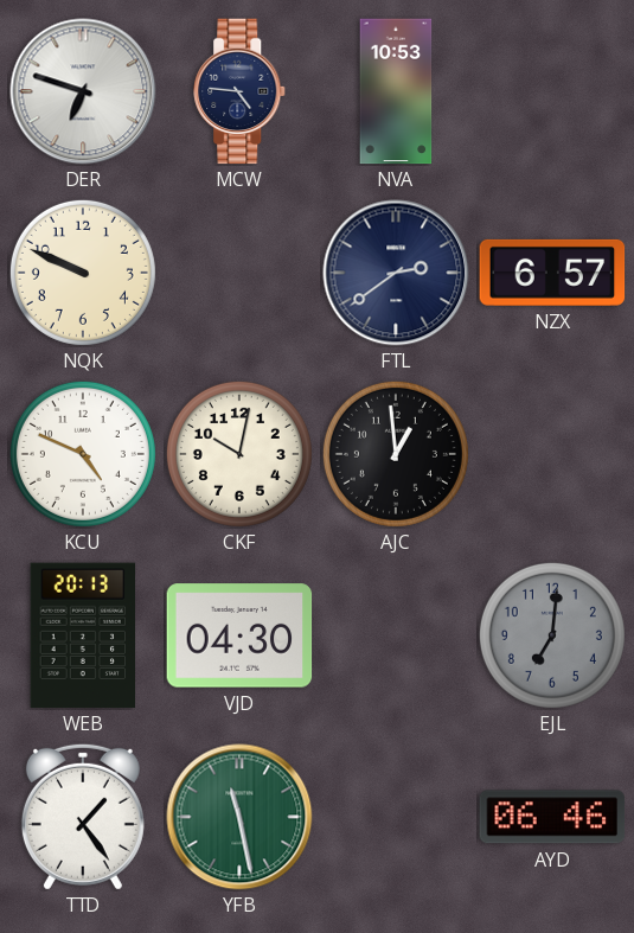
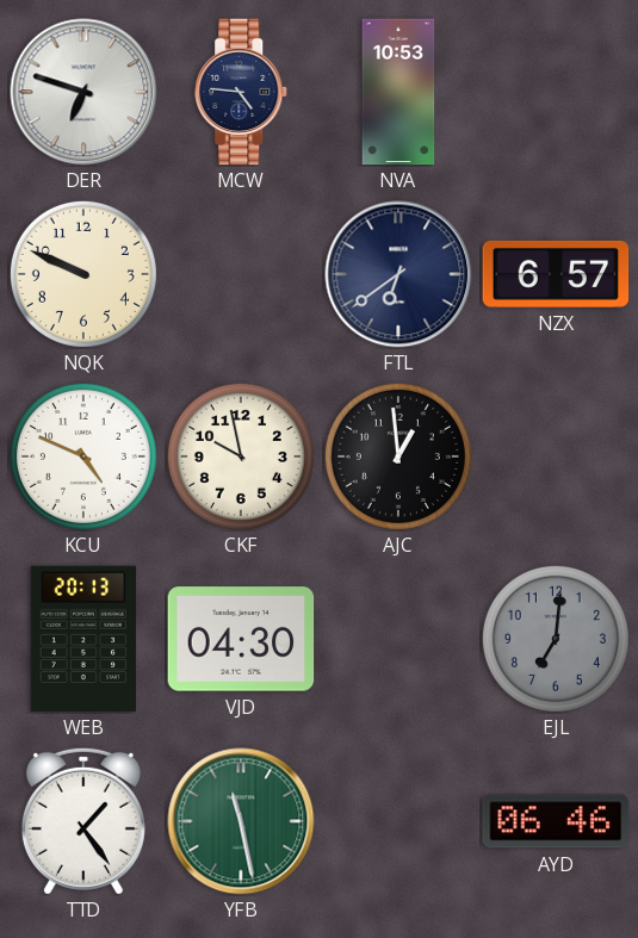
FTL: 2:39 -> 6:39
CKF: 10:02 -> 9:58
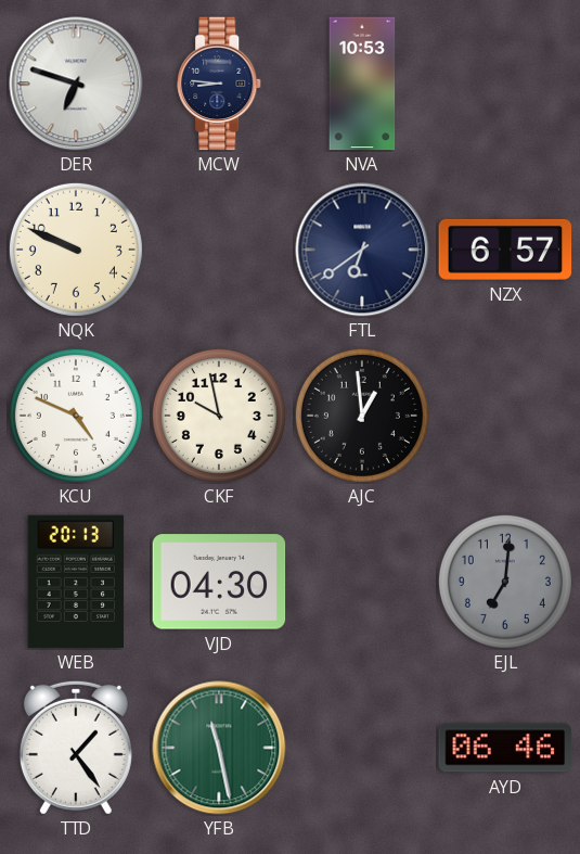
MCW: 4:46 -> 8:46
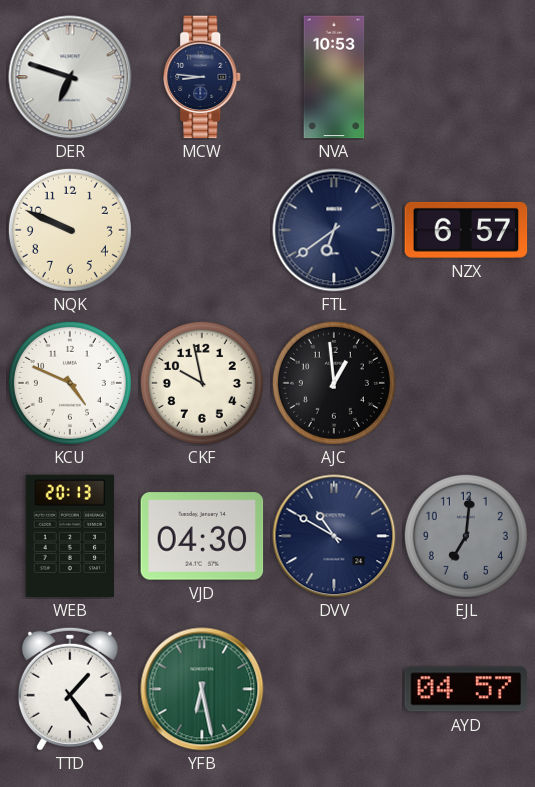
DVV: none -> 10:50
YFB: 11:28 -> 6:28
AYD: 06:46 -> 04:57
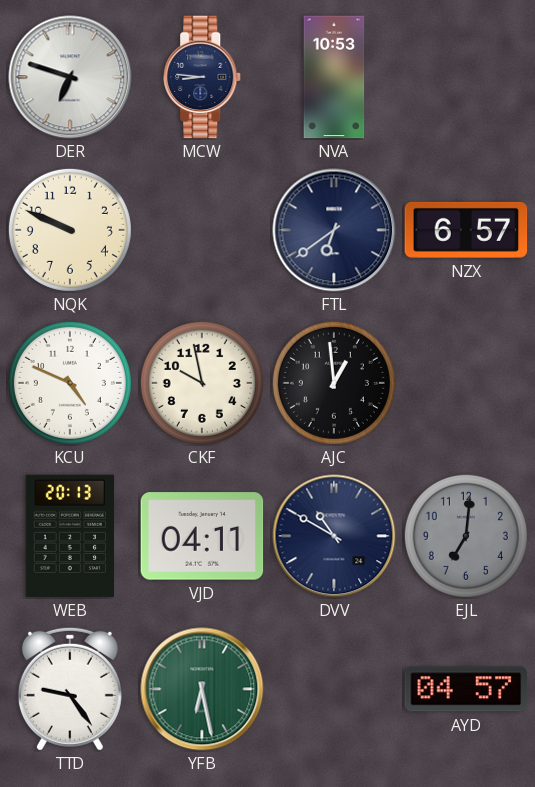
VJD: 04:30 -> 04:11
TTD: 1:24 -> 9:24
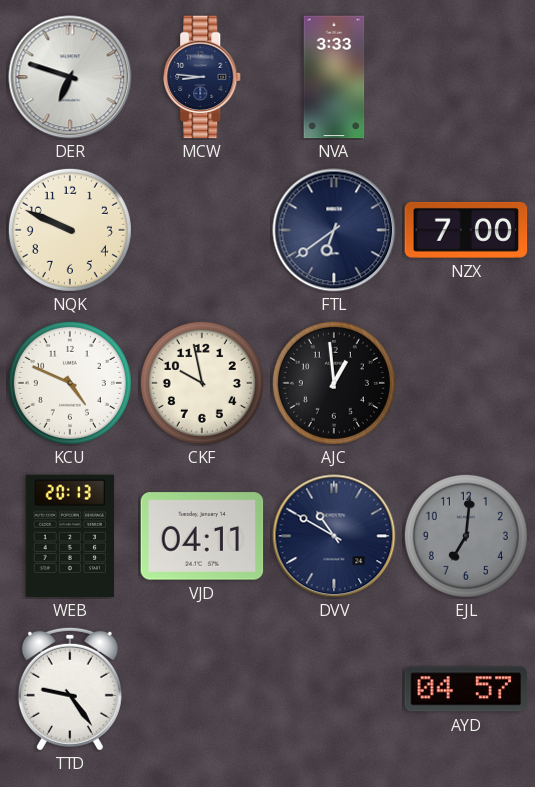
NVA: 10:53 -> 3:33
NZX: 6:57 -> 7:00
YFB: 6:28 -> none
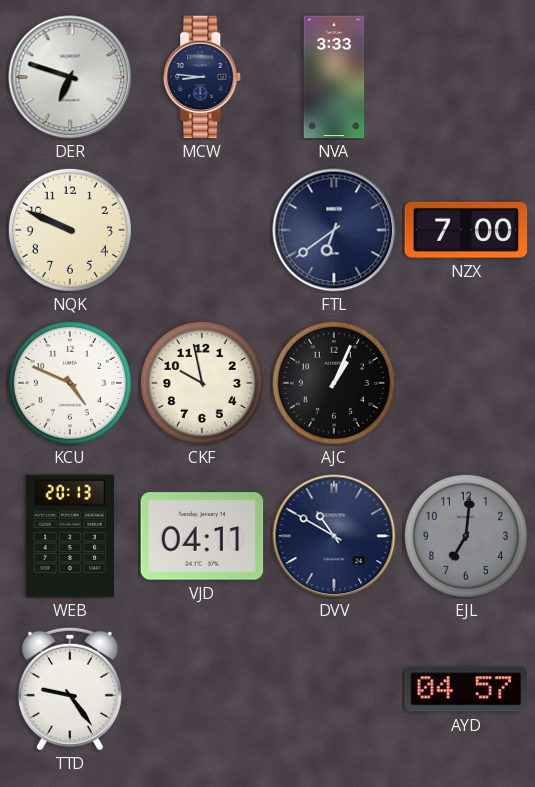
AJC: 12:59 -> 1:04
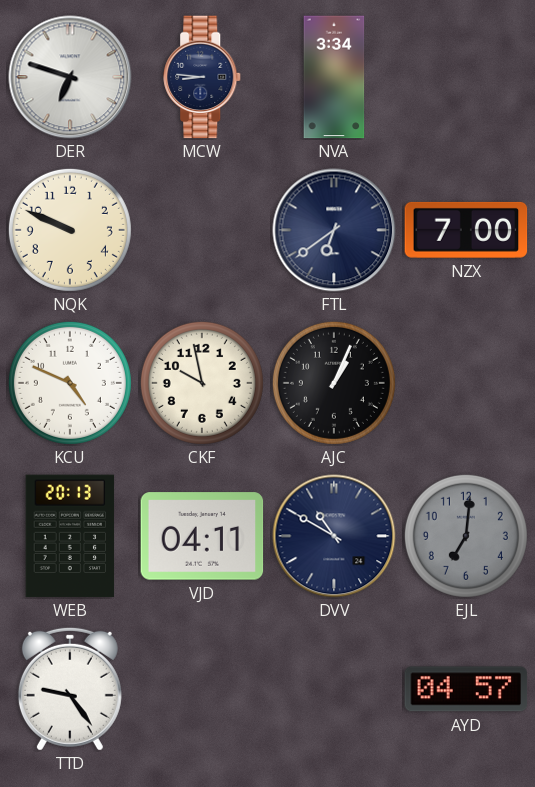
NVA: 3:33 -> 3:34
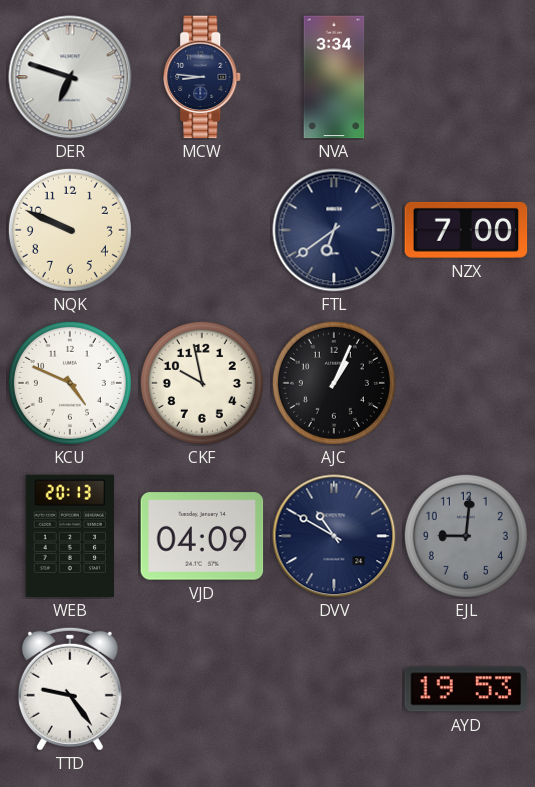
VJD: 04:11 -> 04:09
EJL: 7:01 -> 9:01
AYD: 04:57 -> 19:53
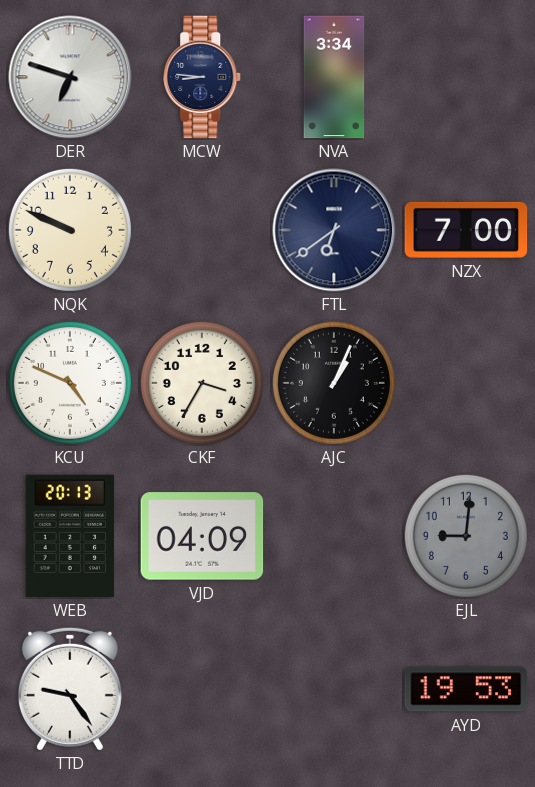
CKF: 9:58 -> 3:35
DVV: 10:50 -> none
